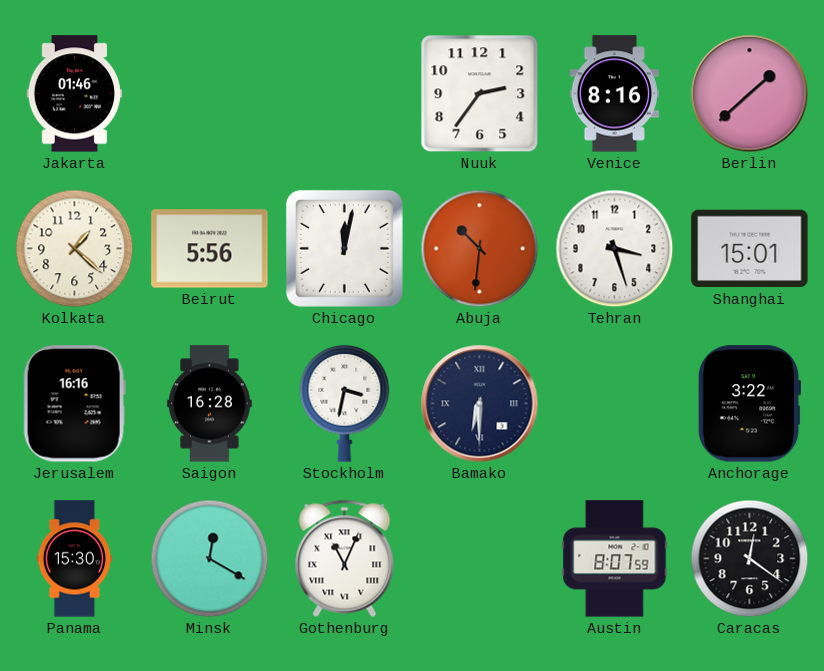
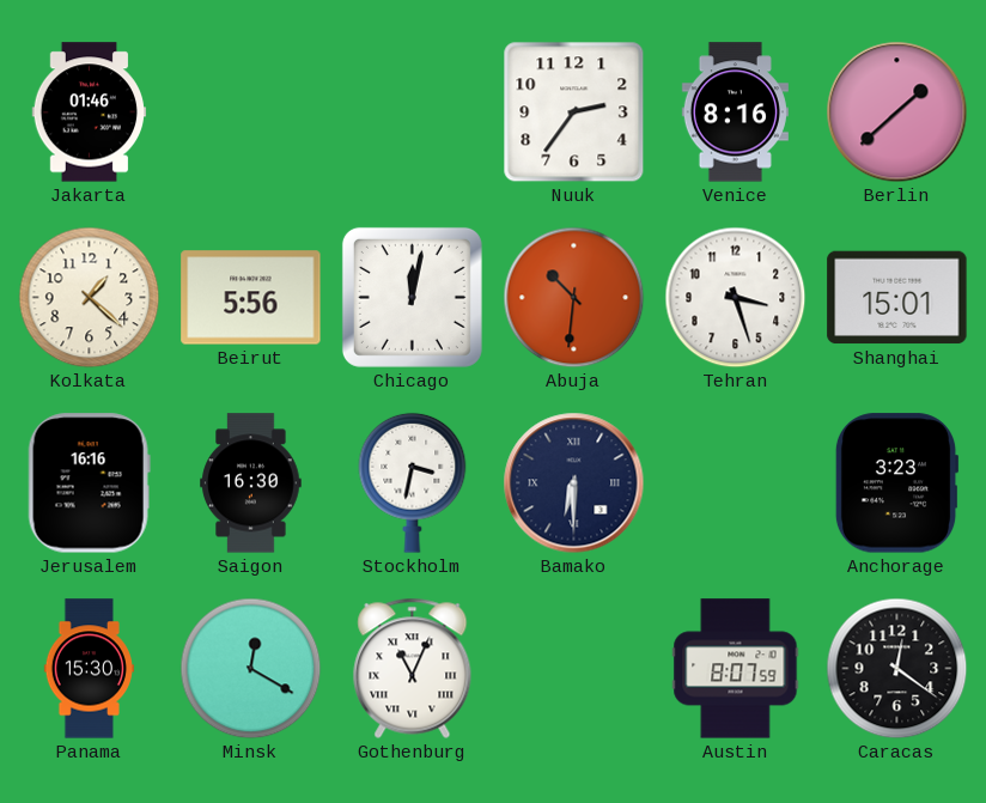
Saigon: 16:28 -> 16:30
Anchorage: 3:22 -> 3:23
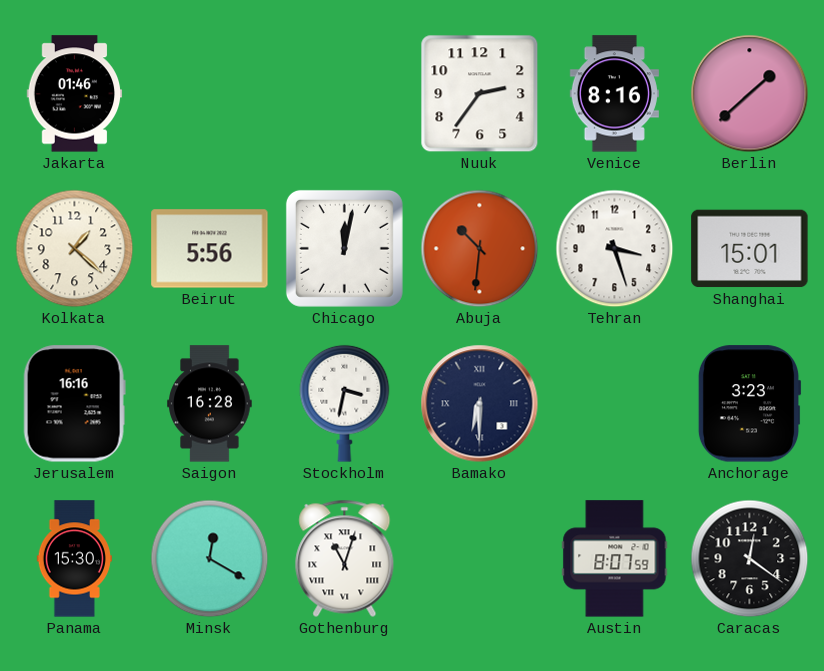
Saigon: 16:30 -> 16:28
Gothenburg: 11:04 -> 11:03
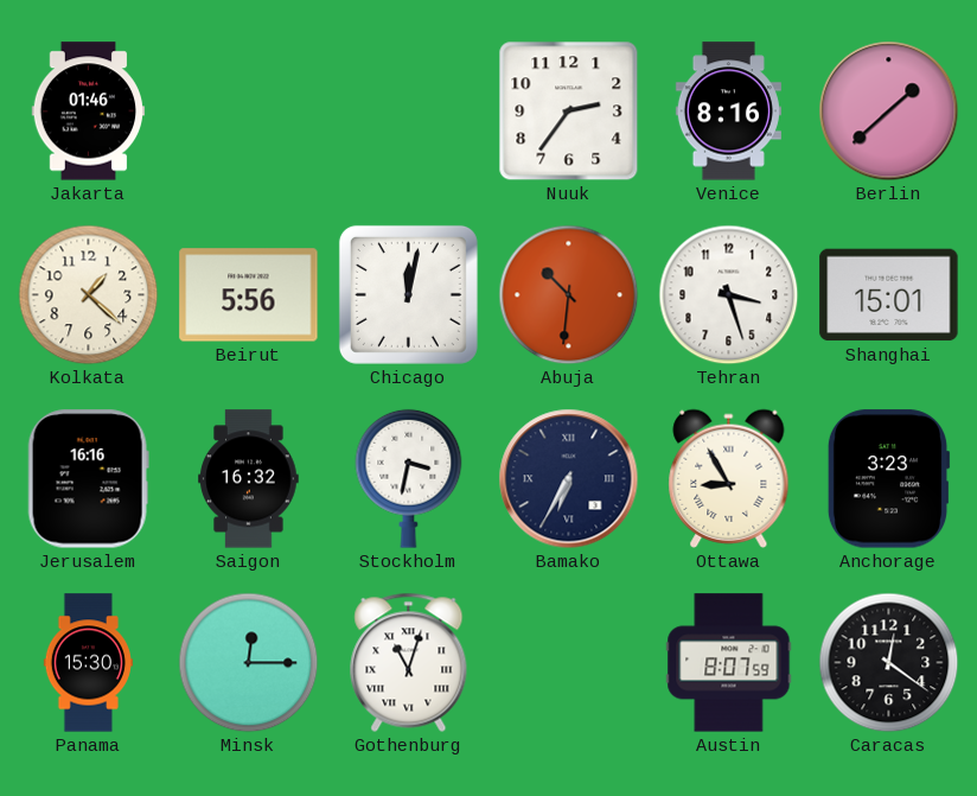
Saigon: 16:28 -> 16:32
Bamako: 6:30 -> 6:35
Ottawa: none -> 8:55
Minsk: 12:20 -> 12:15
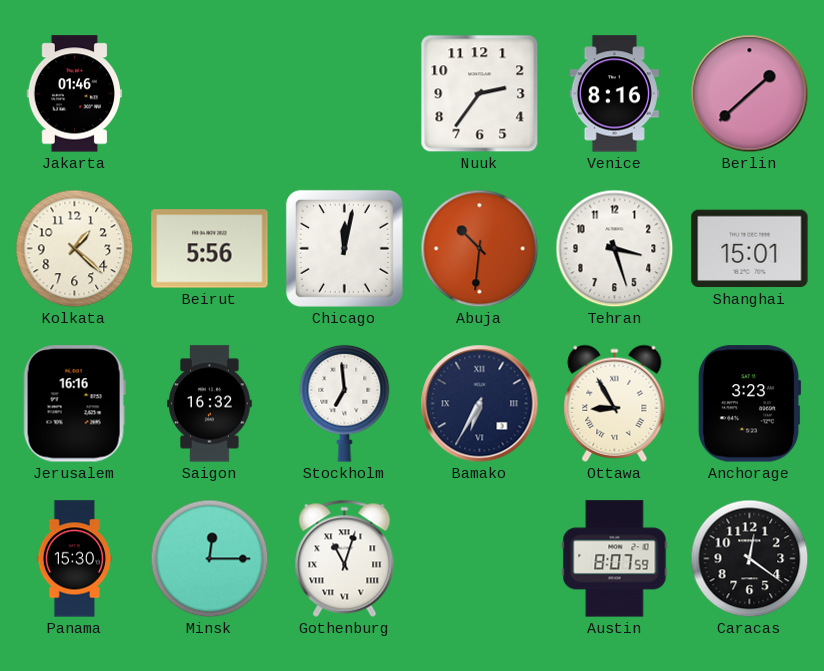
Stockholm: 3:32 -> 6:59
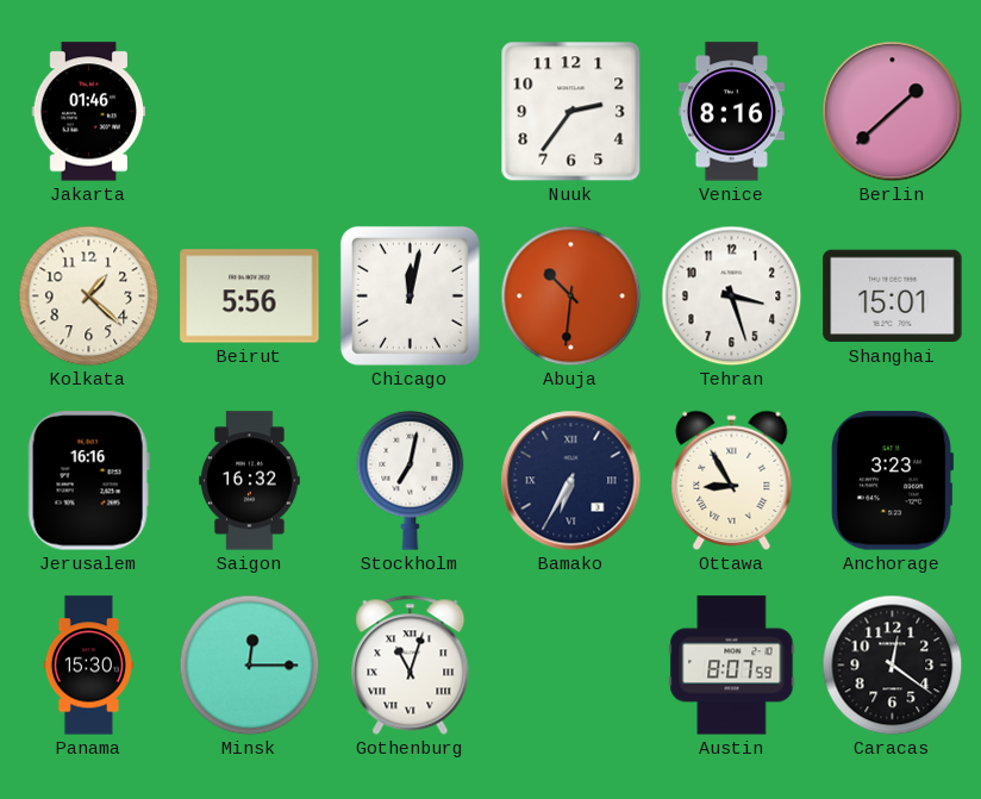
Stockholm: 6:59 -> 7:02
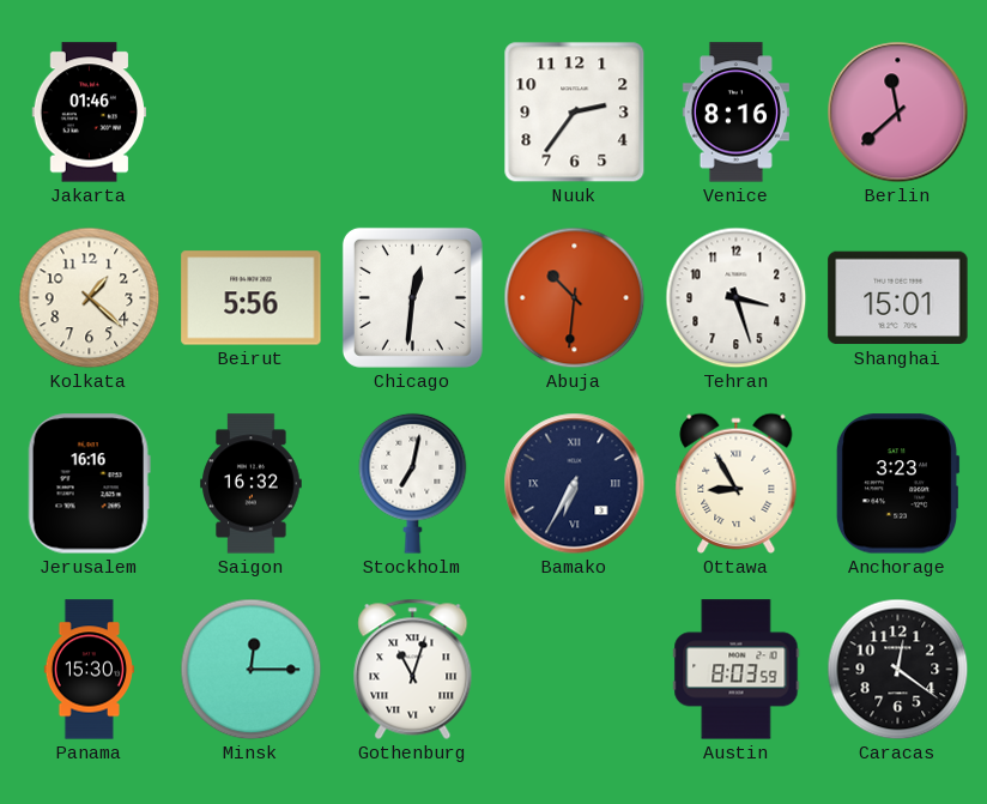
Berlin: 1:38 -> 11:38
Chicago: 12:02 -> 12:31
Austin: 8:07 -> 8:03
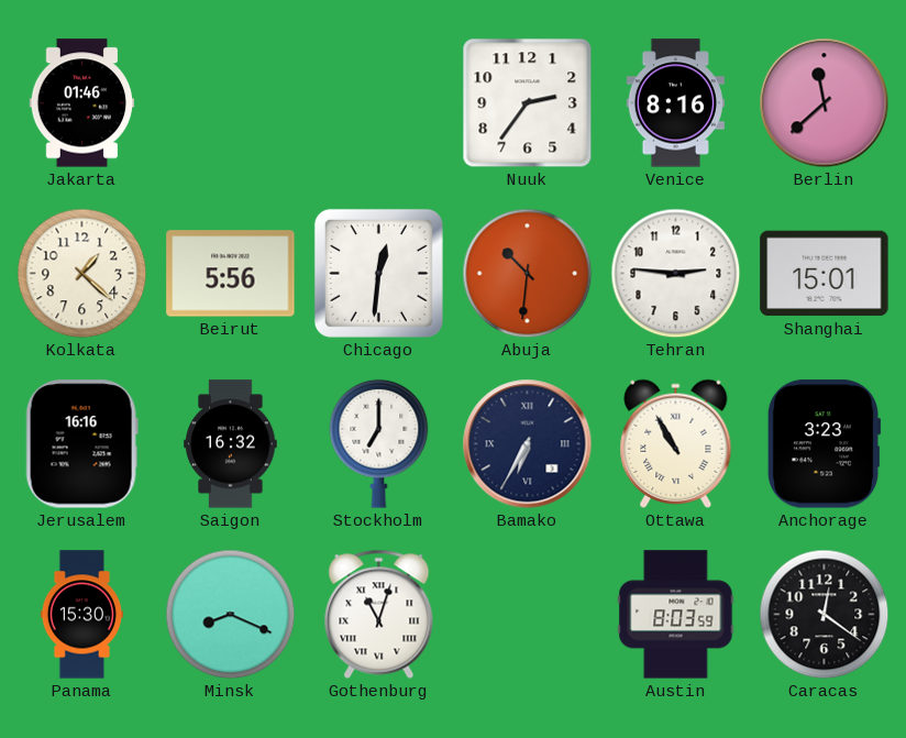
Tehran: 3:27 -> 2:46
Stockholm: 7:02 -> 7:00
Ottawa: 8:55 -> 10:55
Minsk: 12:15 -> 8:19
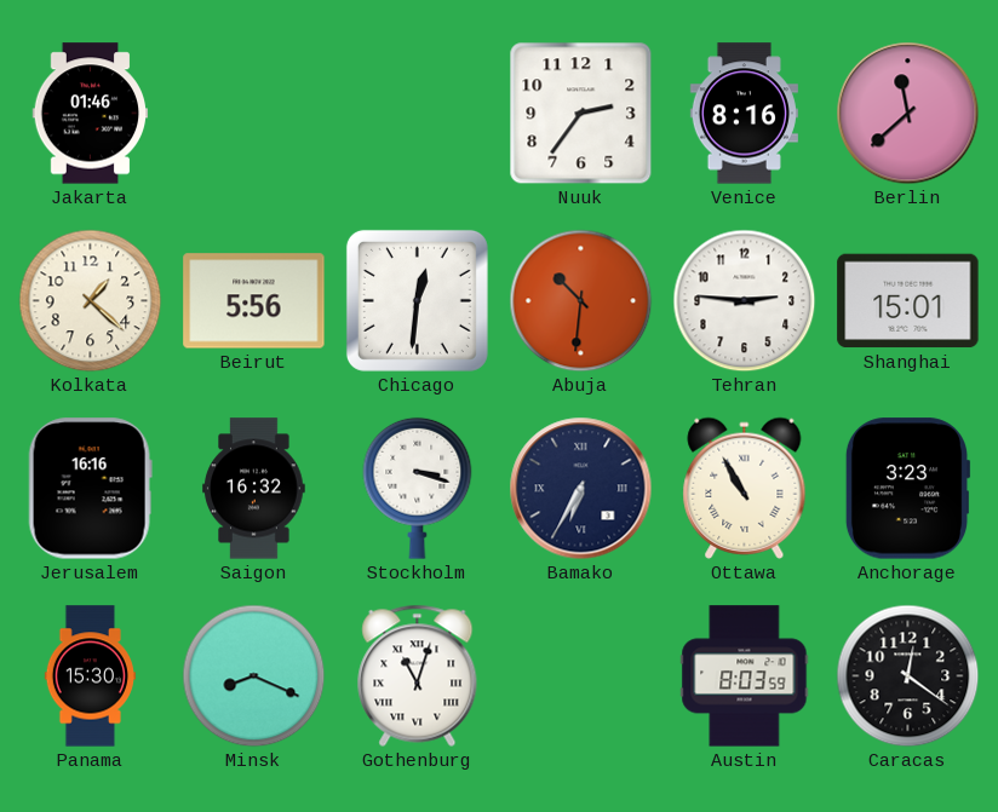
Stockholm: 7:00 -> 3:18
